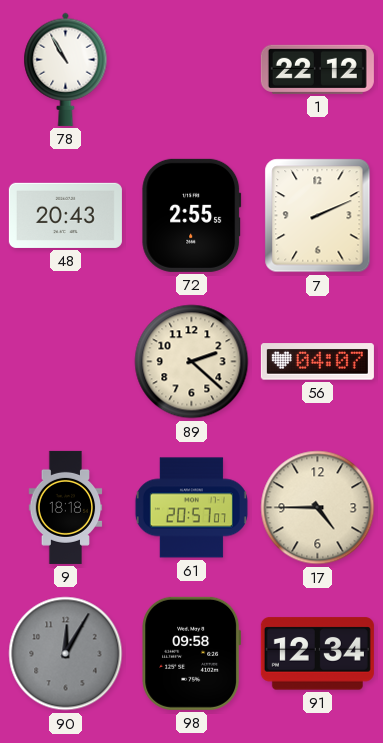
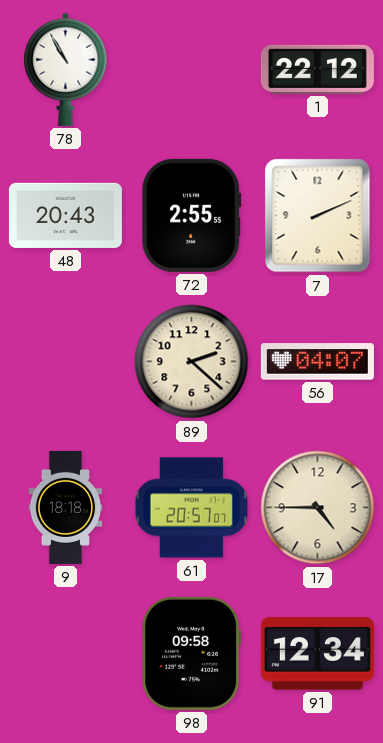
90: 12:05 -> none
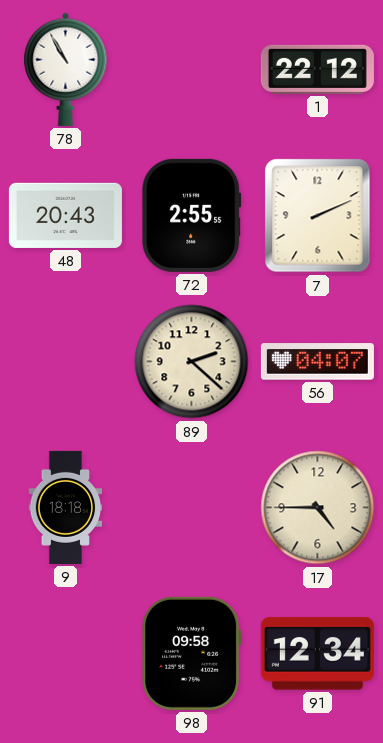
61: 20:57 -> none
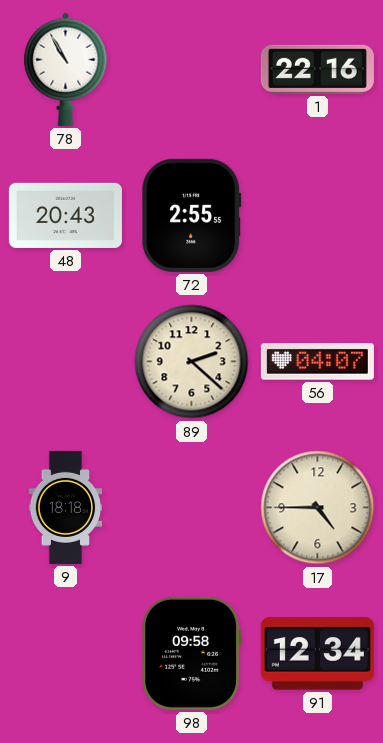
1: 22:12 -> 22:16
7: 2:11 -> none
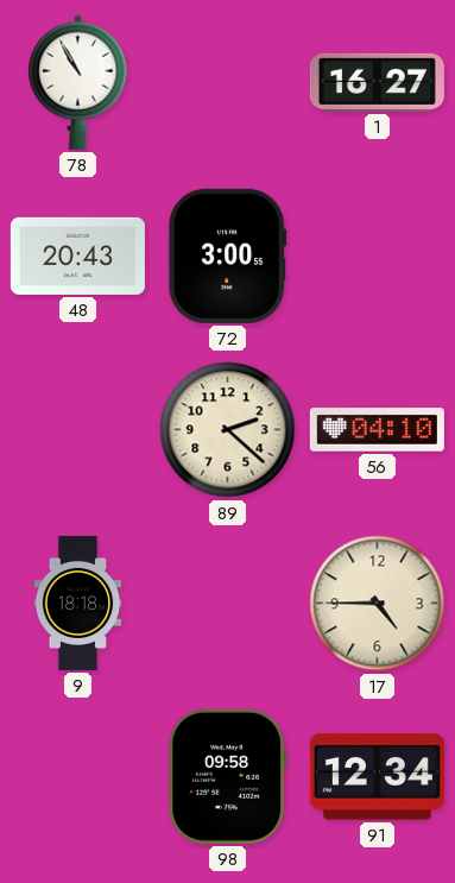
1: 22:16 -> 16:27
72: 2:55 -> 3:00
56: 04:07 -> 04:10
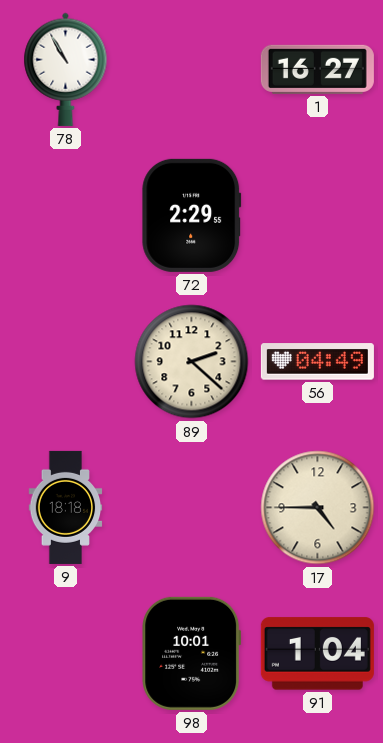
48: 20:43 -> none
72: 3:00 -> 2:29
56: 04:10 -> 04:49
98: 09:58 -> 10:01
91: 12:34 -> 1:04
